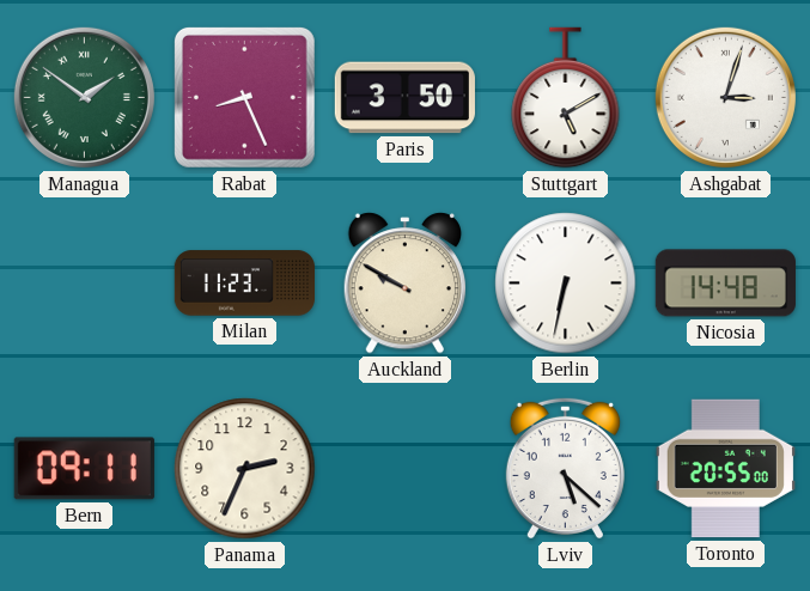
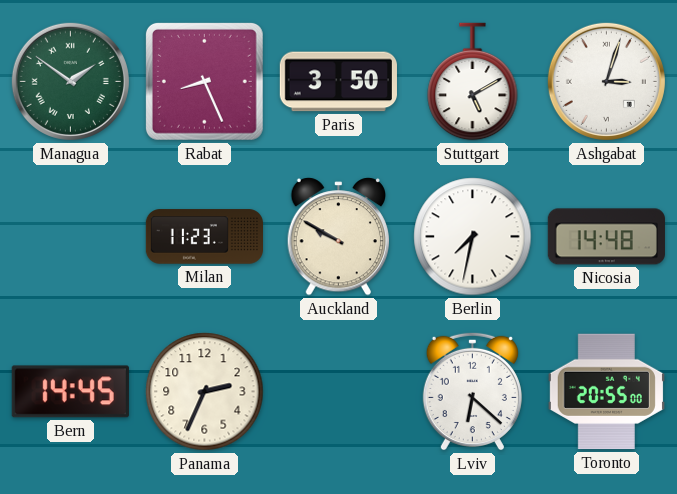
Berlin: 6:32 -> 7:32
Bern: 09:11 -> 14:45
Lviv: 5:22 -> 6:22
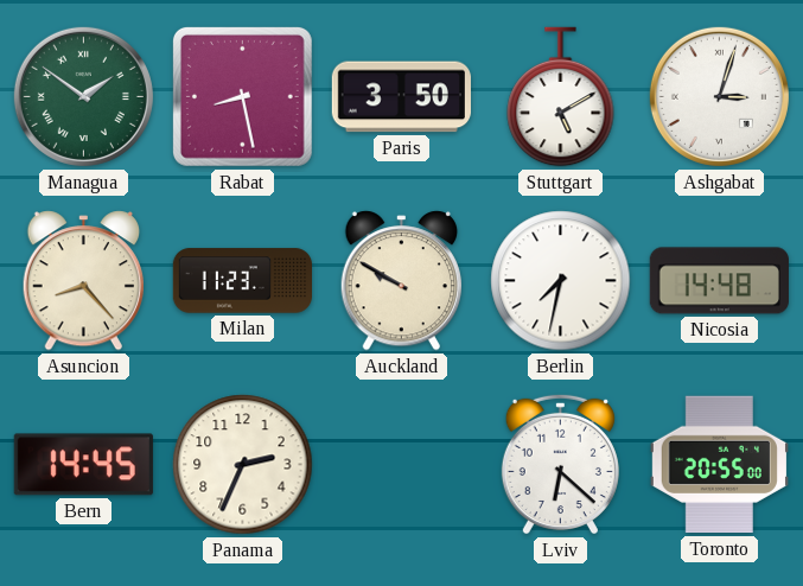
Rabat: 8:26 -> 8:28
Asuncion: none -> 8:23
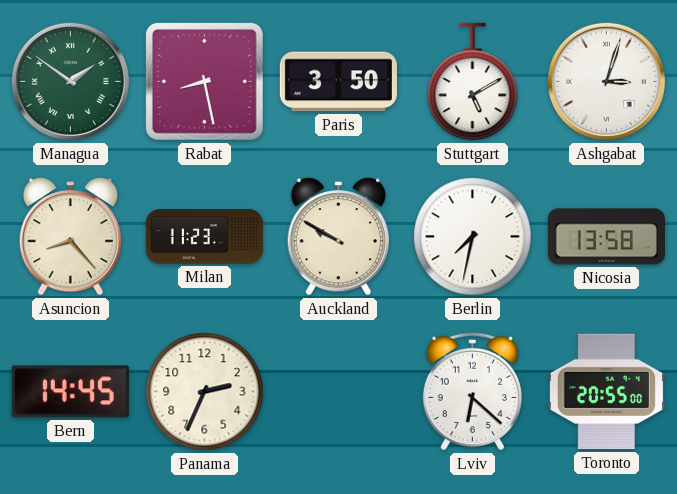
Nicosia: 14:48 -> 13:58
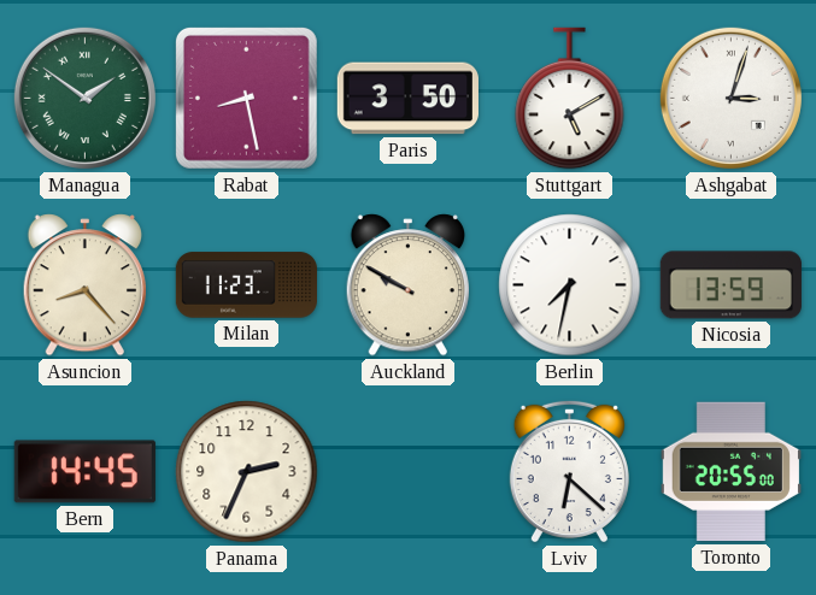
Nicosia: 13:58 -> 13:59
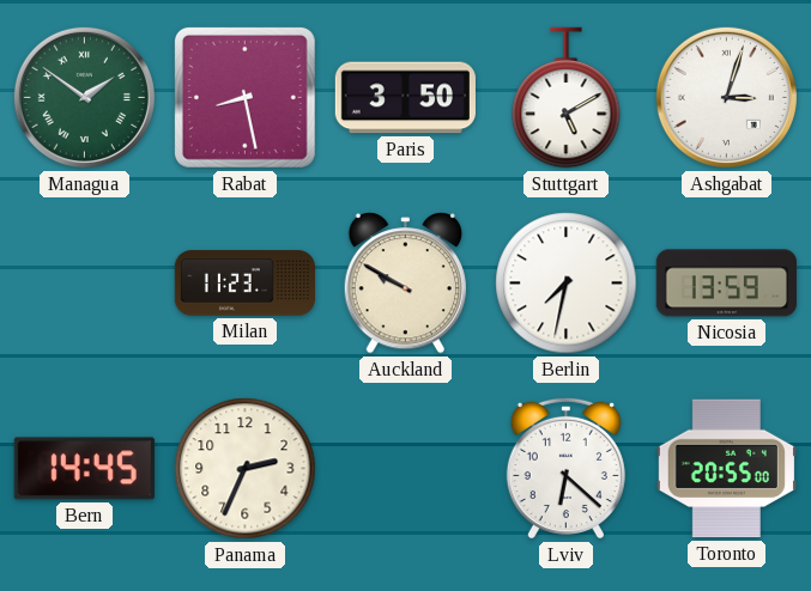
Asuncion: 8:23 -> none
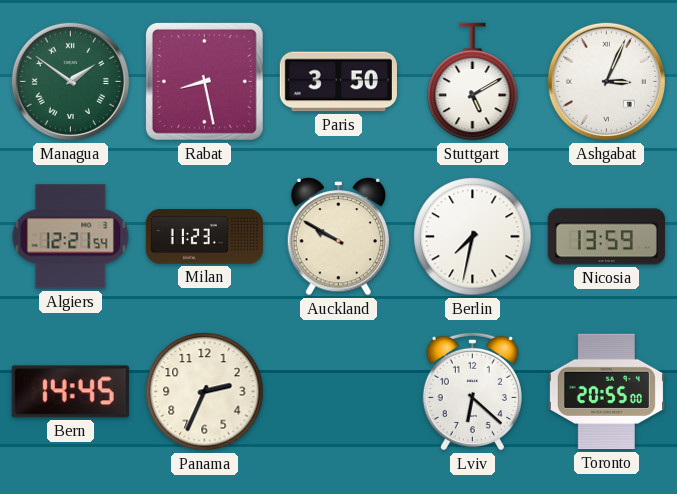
Ashgabat: 3:03 -> 3:04
Algiers: none -> 12:21
